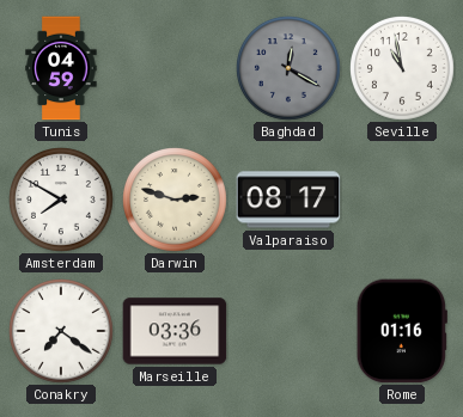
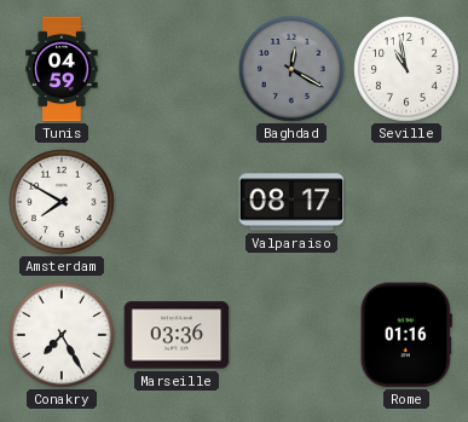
Darwin: 2:48 -> none
Conakry: 7:21 -> 7:25
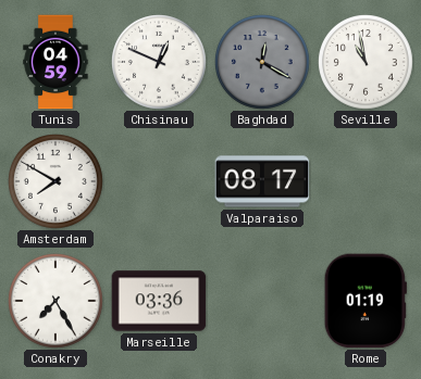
Chisinau: none -> 12:49
Rome: 01:16 -> 01:19
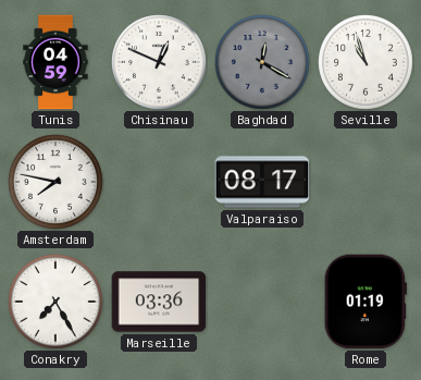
Seville: 10:58 -> 10:57
Amsterdam: 7:50 -> 7:47
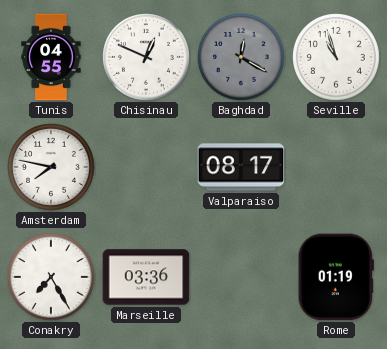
Tunis: 04:59 -> 04:55
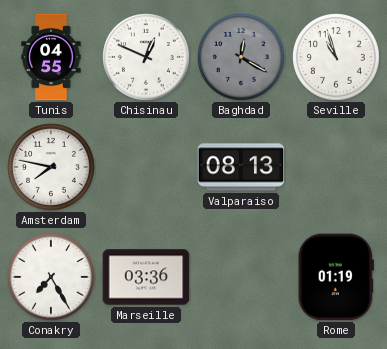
Valparaiso: 08:17 -> 08:13
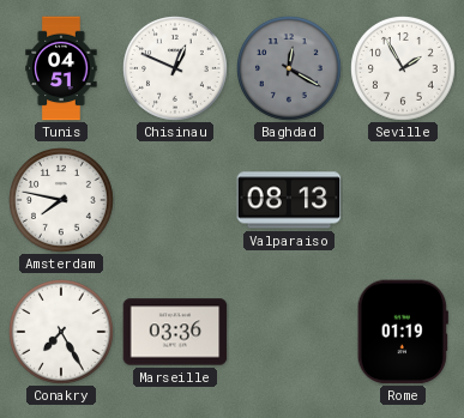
Tunis: 04:55 -> 04:51
Seville: 10:57 -> 1:55
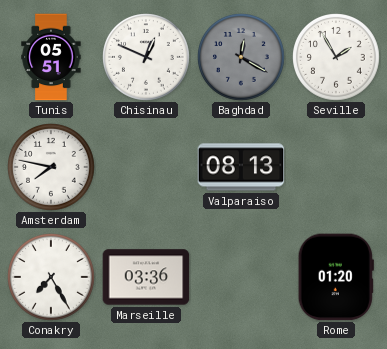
Tunis: 04:51 -> 05:51
Rome: 01:19 -> 01:20
